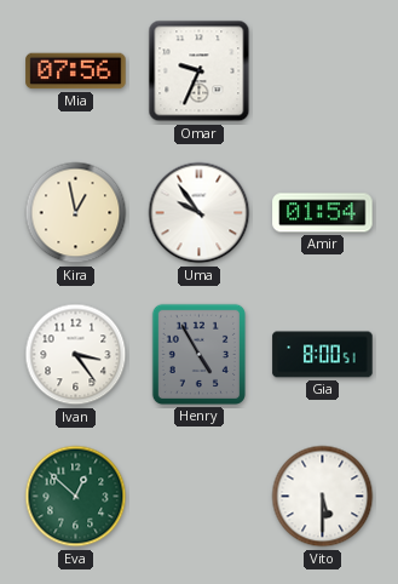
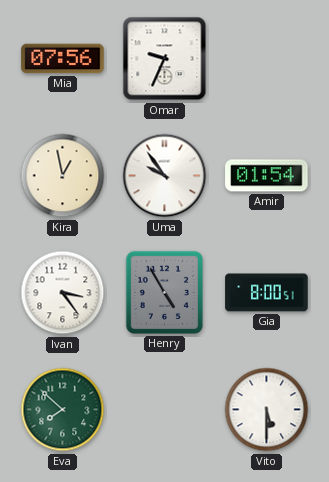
Eva: 12:52 -> 7:52
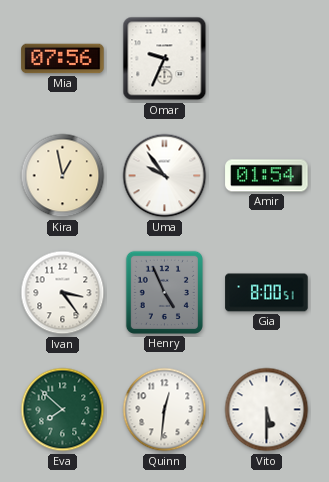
Henry: 4:55 -> 4:56
Quinn: none -> 12:31
